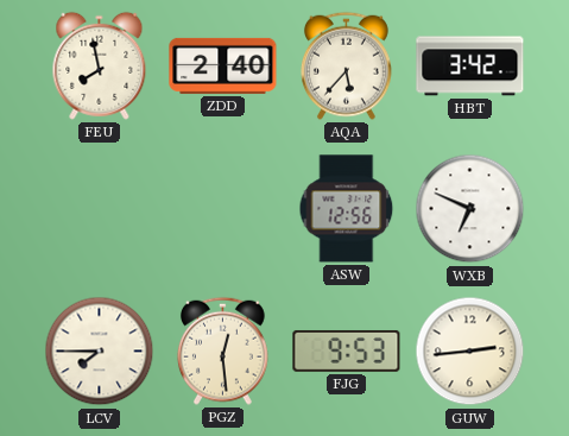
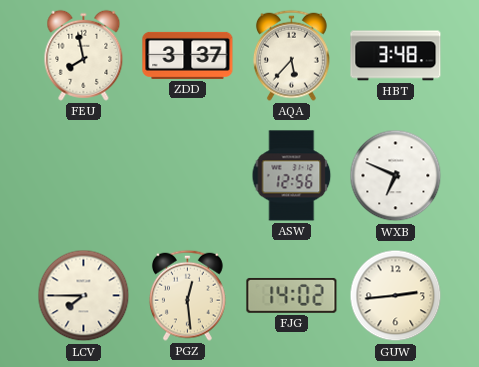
ZDD: 2:40 -> 3:37
HBT: 3:42 -> 3:48
FJG: 9:53 -> 14:02
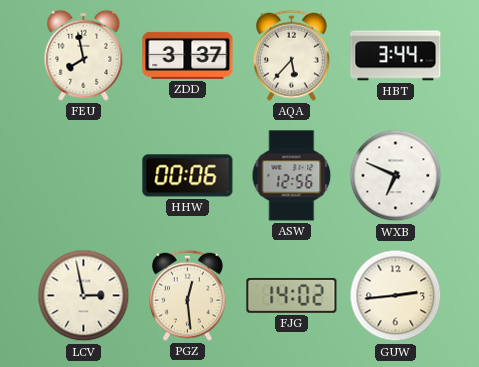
HBT: 3:48 -> 3:44
HHW: none -> 00:06
LCV: 7:45 -> 2:58
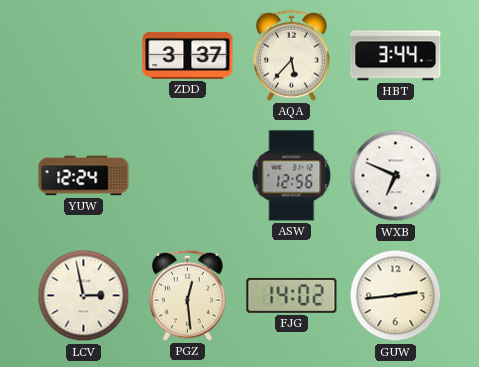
FEU: 7:58 -> none
YUW: none -> 12:24
HHW: 00:06 -> none
